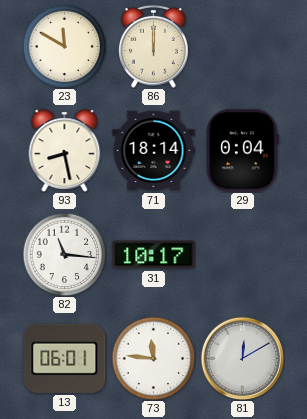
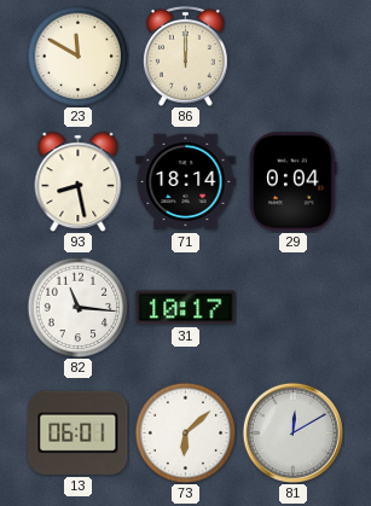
73: 11:46 -> 6:08
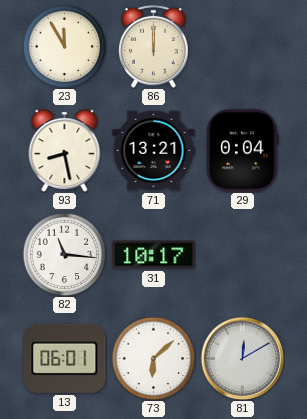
23: 11:50 -> 11:55
71: 18:14 -> 13:21
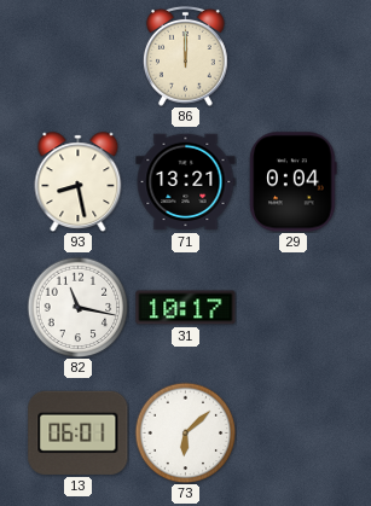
23: 11:55 -> none
82: 11:16 -> 11:17
81: 12:10 -> none
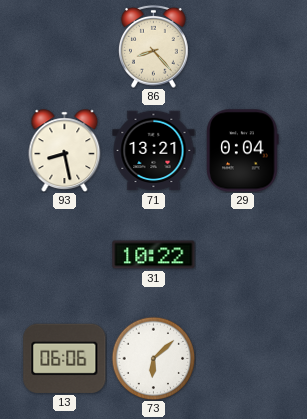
86: 12:00 -> 8:23
82: 11:17 -> none
31: 10:17 -> 10:22
13: 06:01 -> 06:06
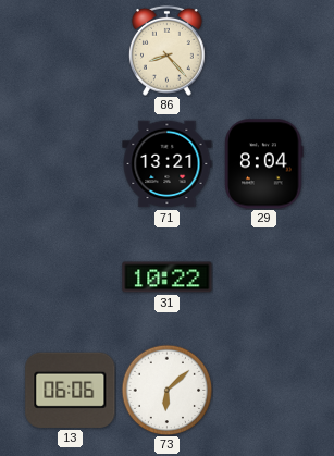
93: 8:28 -> none
29: 0:04 -> 8:04
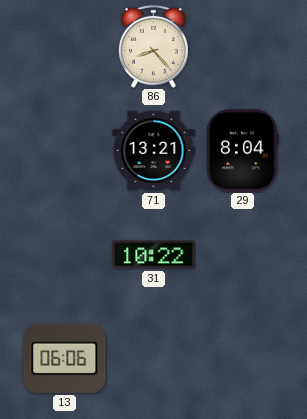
73: 6:08 -> none
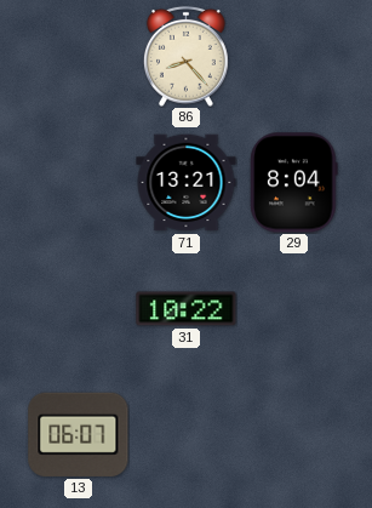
13: 06:06 -> 06:07
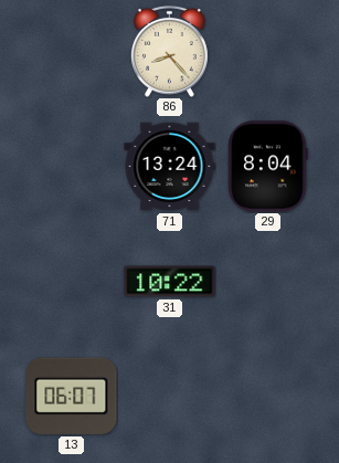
71: 13:21 -> 13:24
